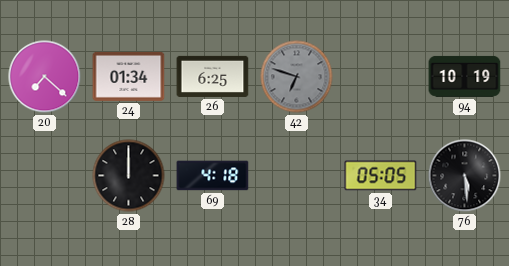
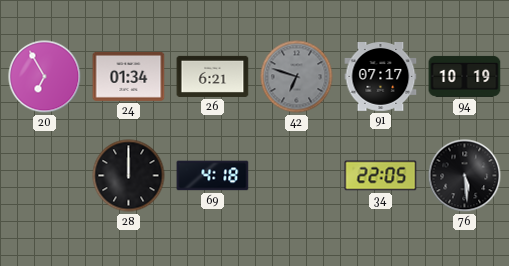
20: 7:22 -> 6:55
26: 6:25 -> 6:21
91: none -> 07:17
34: 05:05 -> 22:05
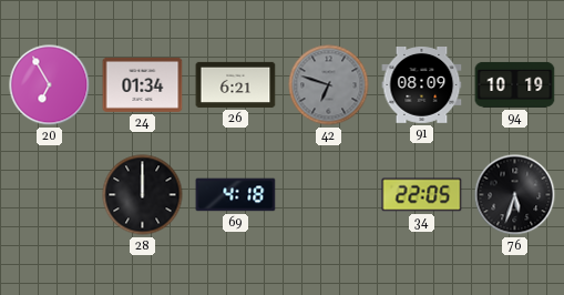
91: 07:17 -> 08:09
76: 5:29 -> 5:33
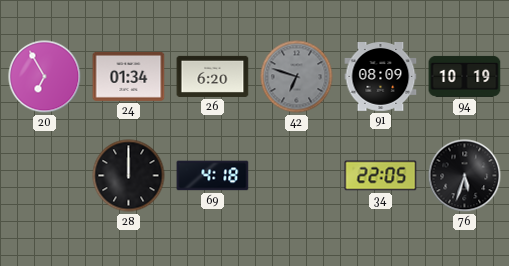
26: 6:21 -> 6:20
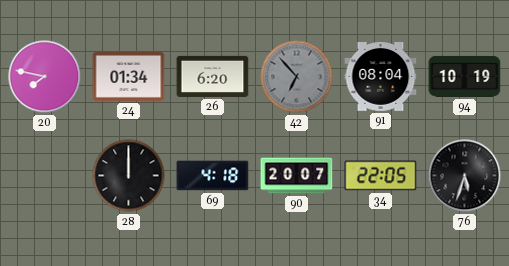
20: 6:55 -> 7:47
42: 6:48 -> 6:53
91: 08:09 -> 08:04
90: none -> 20:07
